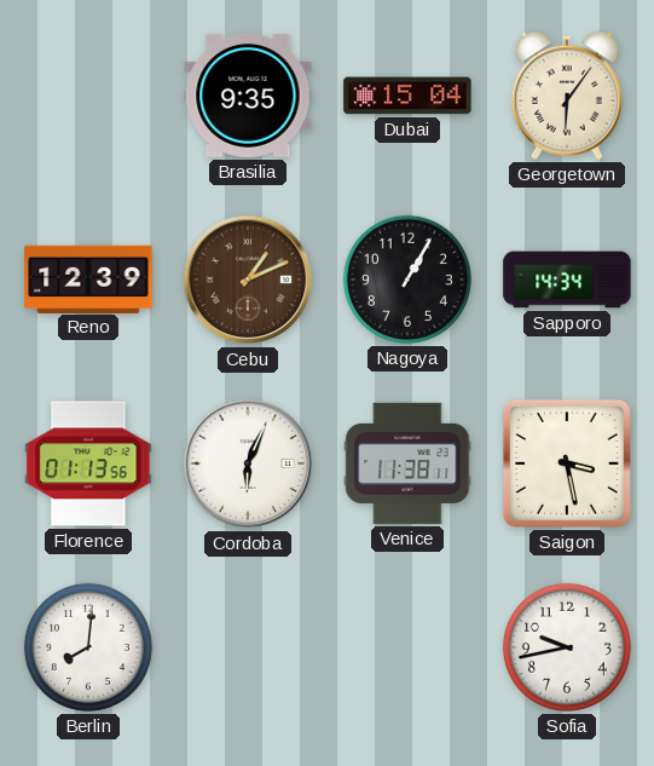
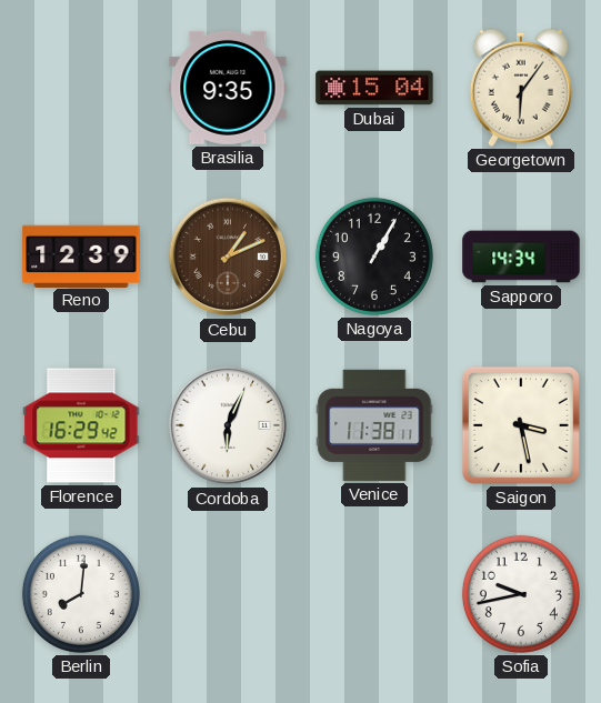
Florence: 01:13 -> 16:29
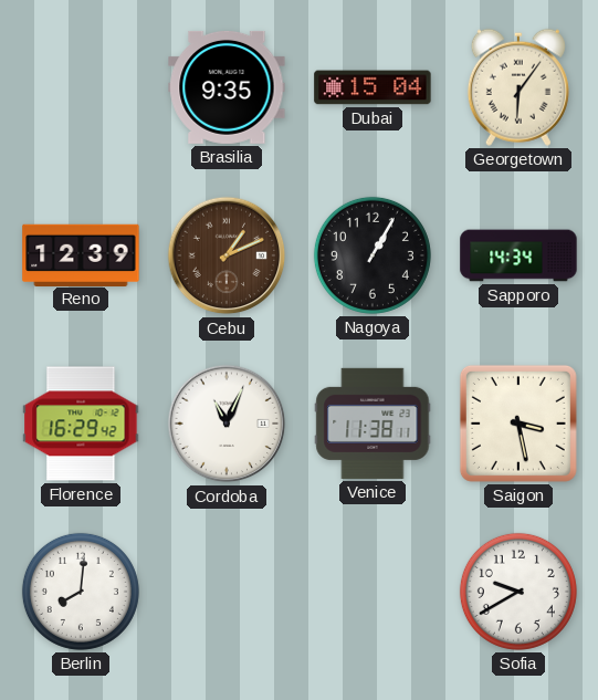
Cordoba: 6:04 -> 11:04
Sofia: 9:43 -> 9:40
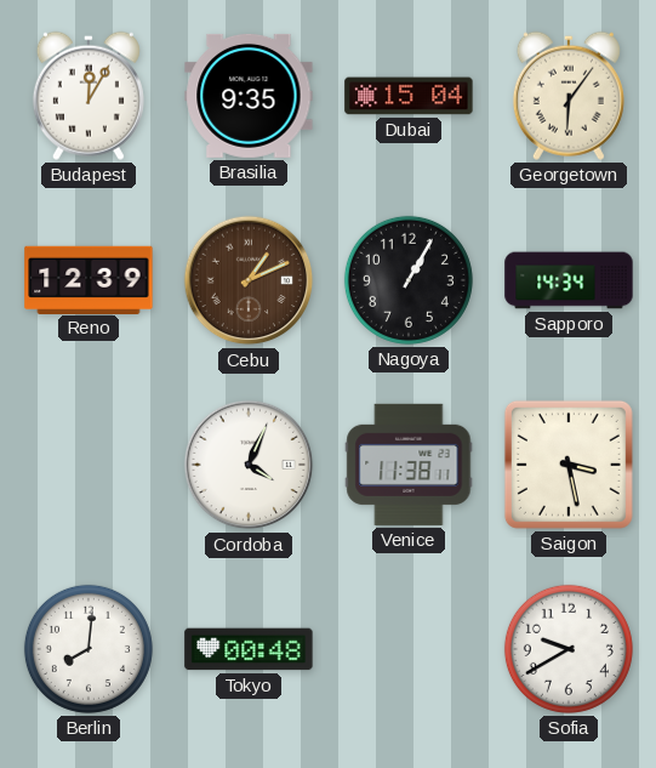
Budapest: none -> 12:05
Florence: 16:29 -> none
Cordoba: 11:04 -> 4:04
Tokyo: none -> 00:48
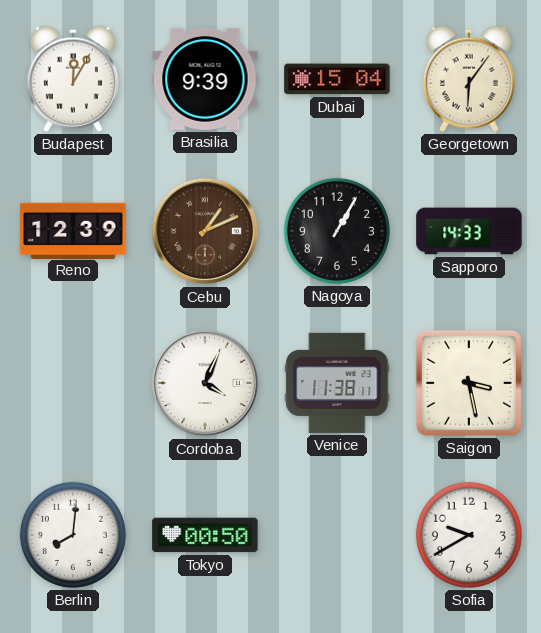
Brasilia: 9:35 -> 9:39
Sapporo: 14:34 -> 14:33
Tokyo: 00:48 -> 00:50
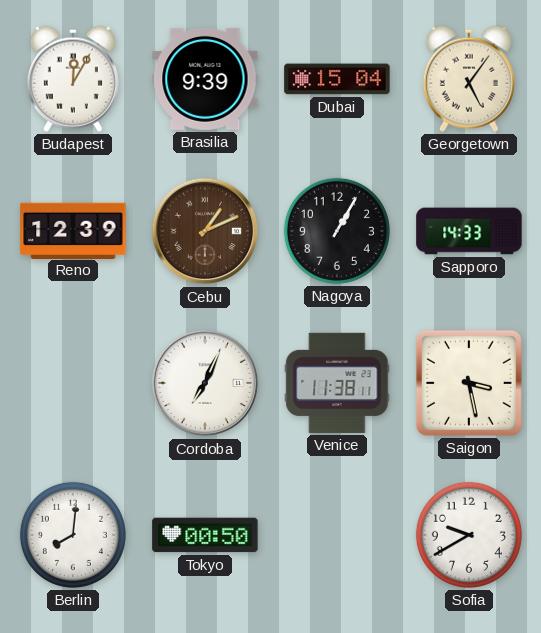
Georgetown: 6:06 -> 5:06
Cordoba: 4:04 -> 7:04
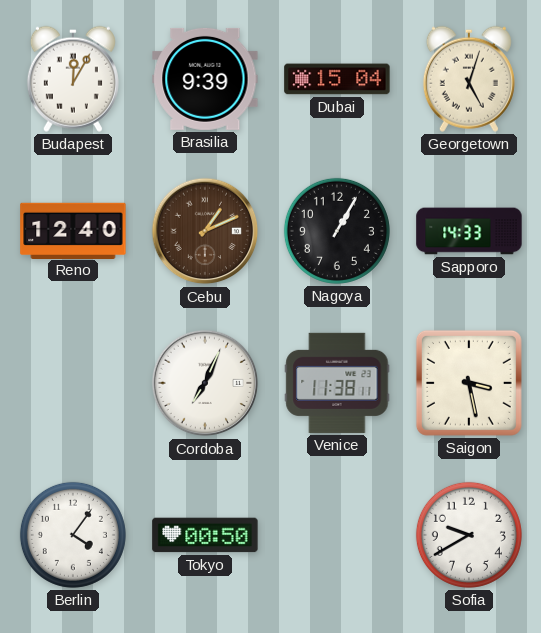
Georgetown: 5:06 -> 5:03
Reno: 12:39 -> 12:40
Berlin: 8:01 -> 4:06
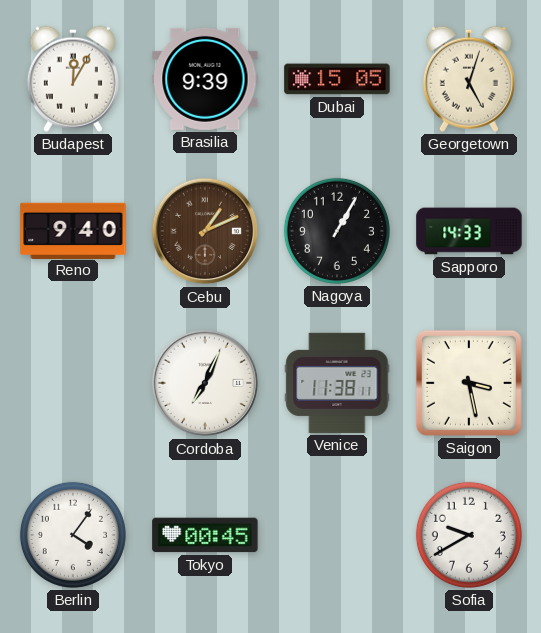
Dubai: 15:04 -> 15:05
Reno: 12:40 -> 9:40
Tokyo: 00:50 -> 00:45
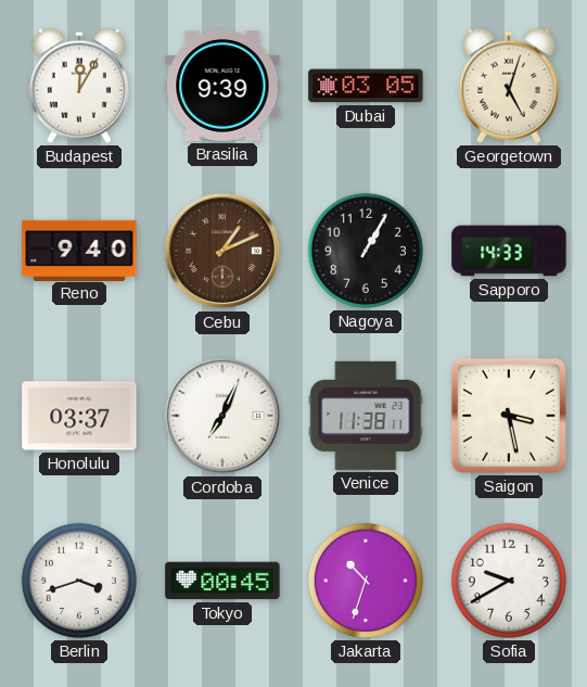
Dubai: 15:05 -> 03:05
Honolulu: none -> 03:37
Berlin: 4:06 -> 3:42
Jakarta: none -> 10:33
